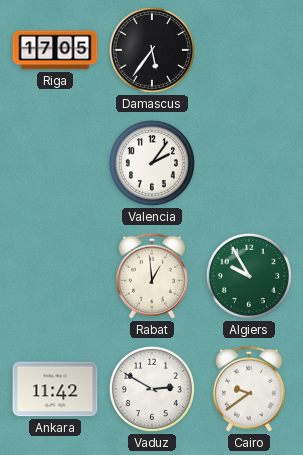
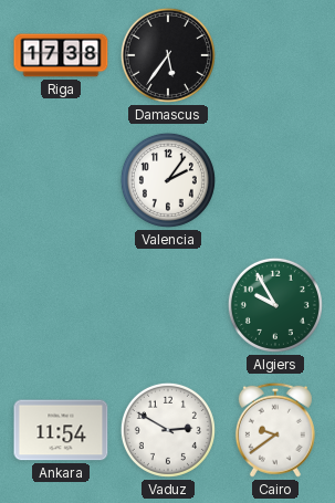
Riga: 17:05 -> 17:38
Rabat: 12:59 -> none
Ankara: 11:42 -> 11:54
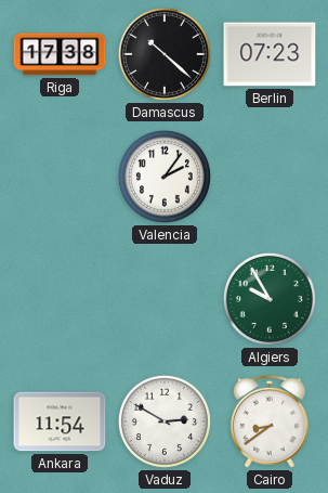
Damascus: 5:36 -> 10:22
Berlin: none -> 07:23
Cairo: 9:39 -> 8:39
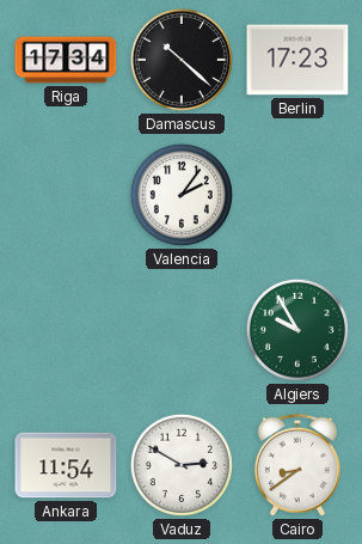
Riga: 17:38 -> 17:34
Berlin: 07:23 -> 17:23
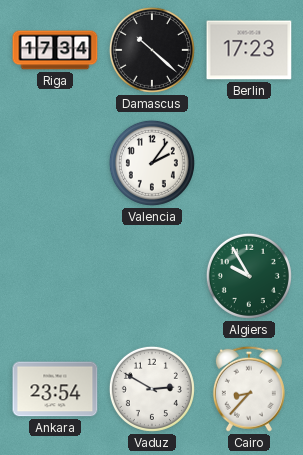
Ankara: 11:54 -> 23:54
Cairo: 8:39 -> 8:37
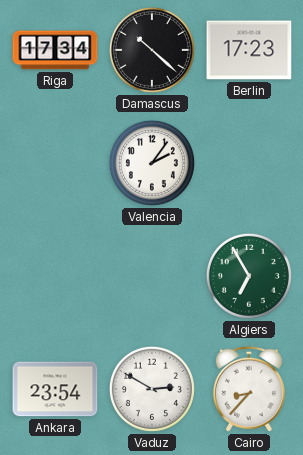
Algiers: 9:55 -> 6:55
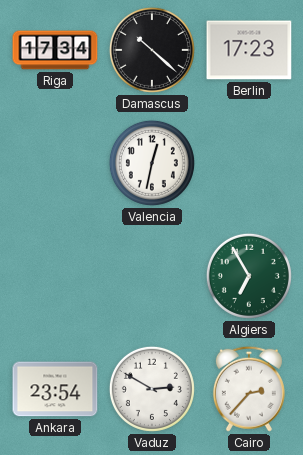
Valencia: 2:06 -> 12:32
Cairo: 8:37 -> 2:37
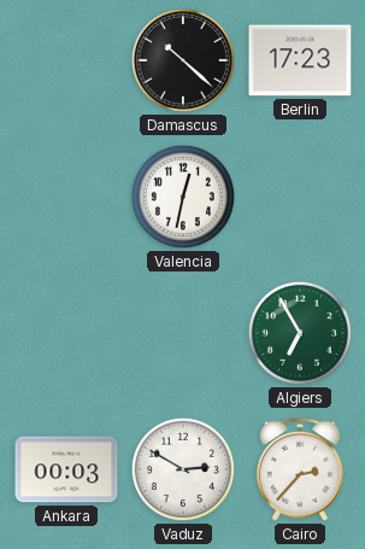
Riga: 17:34 -> none
Ankara: 23:54 -> 00:03
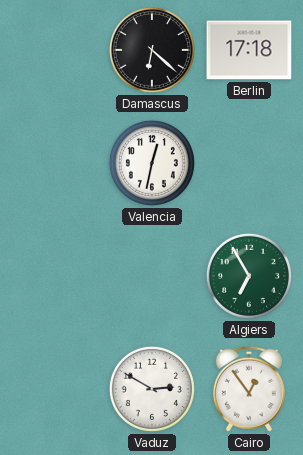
Damascus: 10:22 -> 6:22
Berlin: 17:23 -> 17:18
Ankara: 00:03 -> none
Cairo: 2:37 -> 12:54
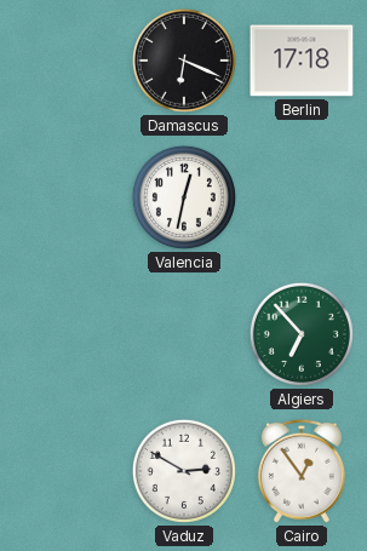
Damascus: 6:22 -> 6:19
Algiers: 6:55 -> 6:53
